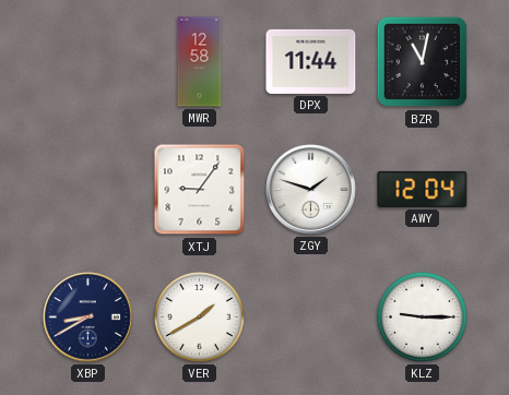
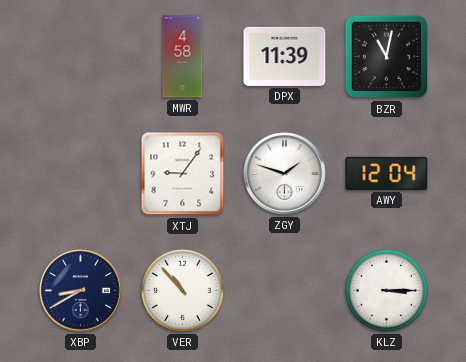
MWR: 12:58 -> 4:58
DPX: 11:44 -> 11:39
VER: 1:40 -> 10:53
KLZ: 9:15 -> 3:15
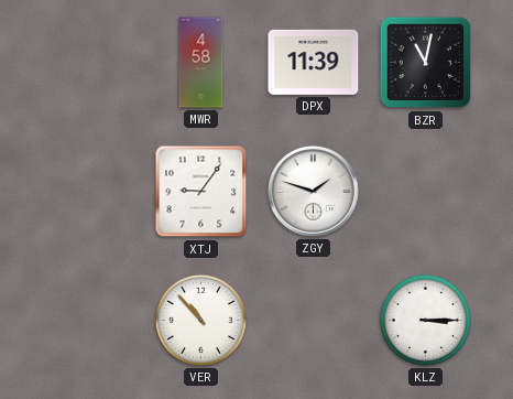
AWY: 12:04 -> none
XBP: 8:40 -> none
